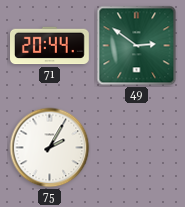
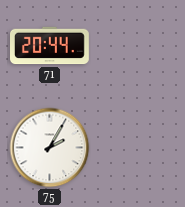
49: 2:51 -> none
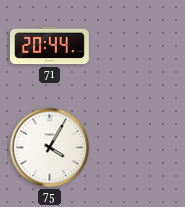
75: 2:05 -> 4:05
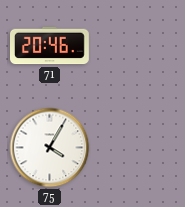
71: 20:44 -> 20:46
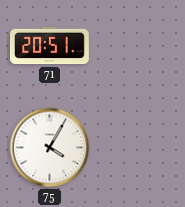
71: 20:46 -> 20:51
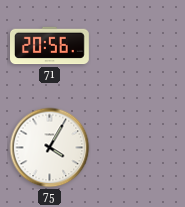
71: 20:51 -> 20:56
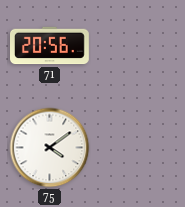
75: 4:05 -> 4:09
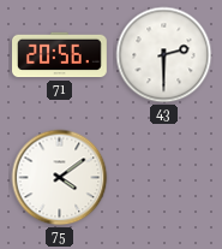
43: none -> 2:30
